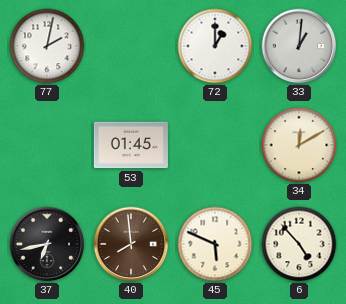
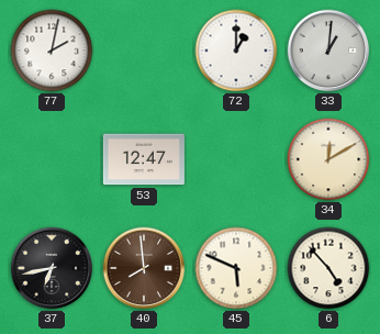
53: 01:45 -> 12:47
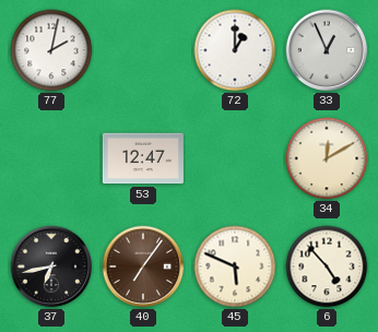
33: 1:01 -> 12:56
40: 7:59 -> 7:06
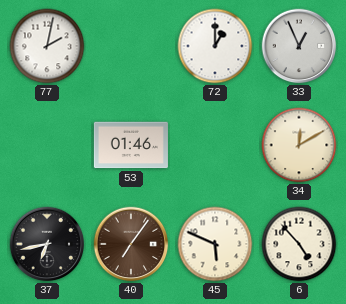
53: 12:47 -> 01:46
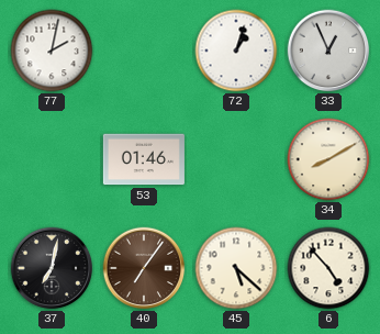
72: 1:00 -> 1:03
34: 12:10 -> 8:10
37: 6:43 -> 7:02
45: 5:49 -> 5:22
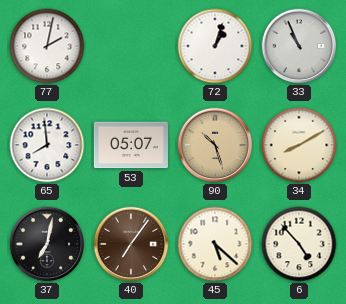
33: 12:56 -> 10:56
65: none -> 7:59
53: 01:46 -> 05:07
90: none -> 10:27
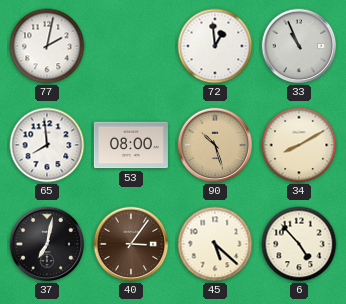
72: 1:03 -> 12:59
53: 05:07 -> 08:00
40: 7:06 -> 3:06
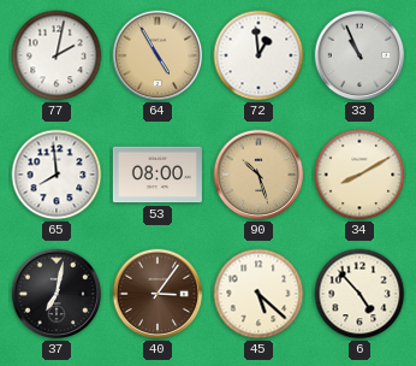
64: none -> 4:55
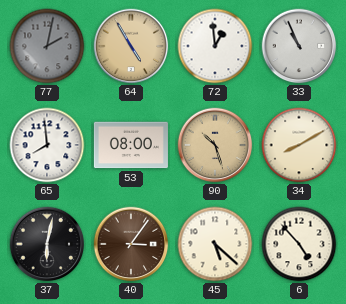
77 dial: white -> grey
37: 7:02 -> 6:02
